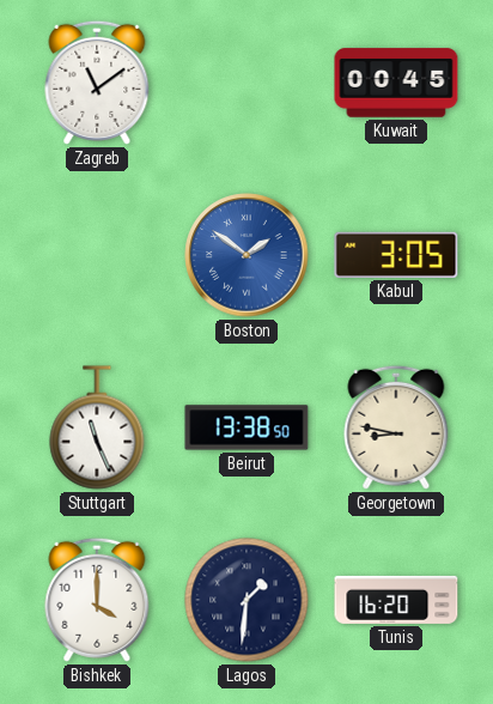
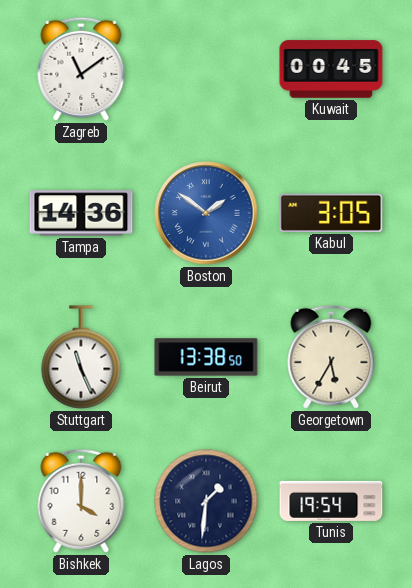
Tampa: none -> 14:36
Georgetown: 8:47 -> 5:35
Tunis: 16:20 -> 19:54
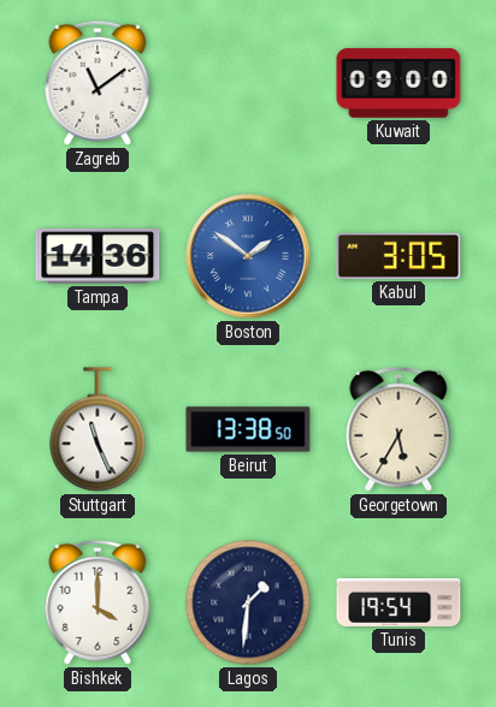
Kuwait: 00:45 -> 09:00
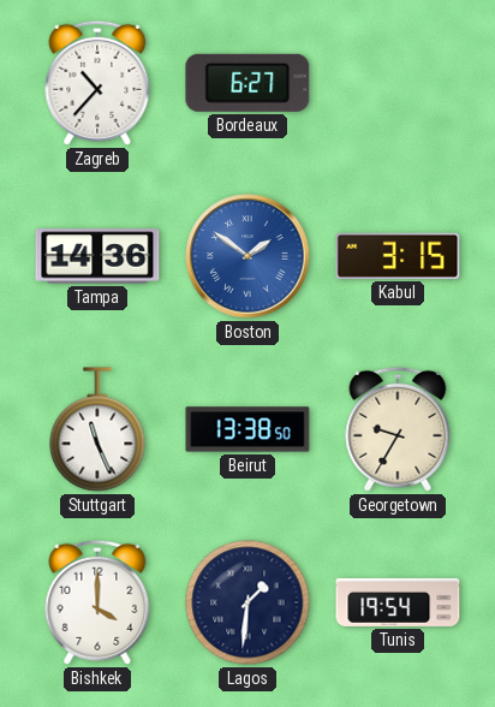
Zagreb: 11:09 -> 10:37
Bordeaux: none -> 6:27
Kuwait: 09:00 -> none
Kabul: 3:05 -> 3:15
Georgetown: 5:35 -> 9:35
